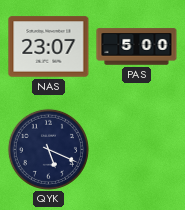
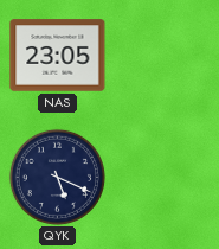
NAS: 23:07 -> 23:05
PAS: 5:00 -> none
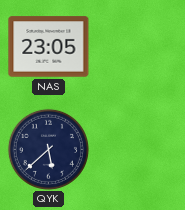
QYK: 5:19 -> 5:38
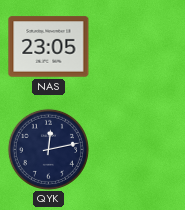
QYK: 5:38 -> 12:13
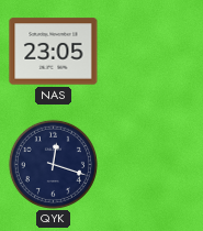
QYK: 12:13 -> 12:18
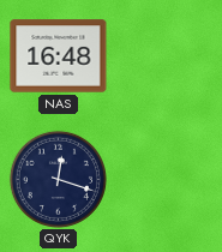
NAS: 23:05 -> 16:48
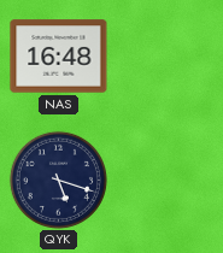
QYK: 12:18 -> 5:18
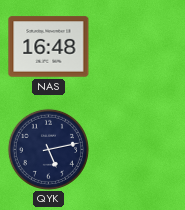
QYK: 5:18 -> 5:13
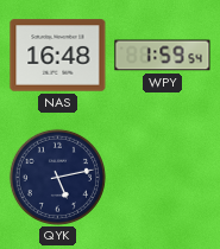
WPY: none -> 1:59
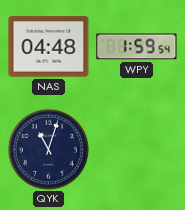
NAS: 16:48 -> 04:48
QYK: 5:13 -> 11:03
